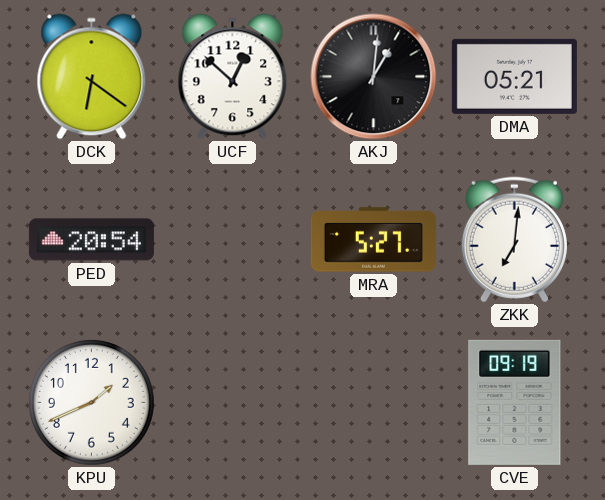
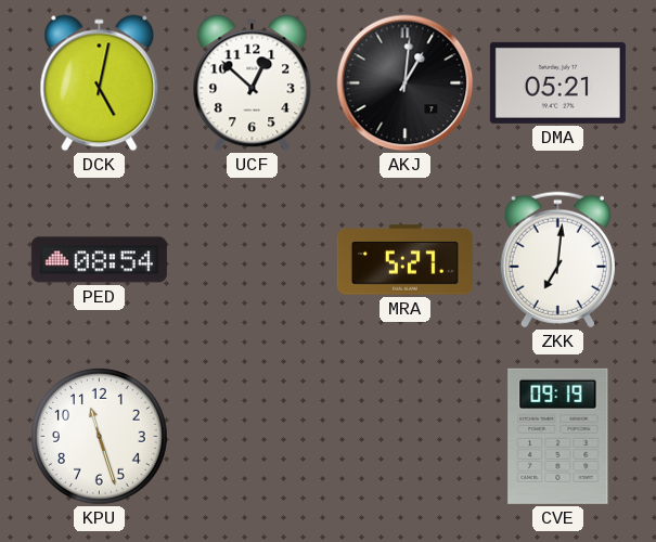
DCK: 6:21 -> 5:02
PED: 20:54 -> 08:54
KPU: 1:41 -> 11:27
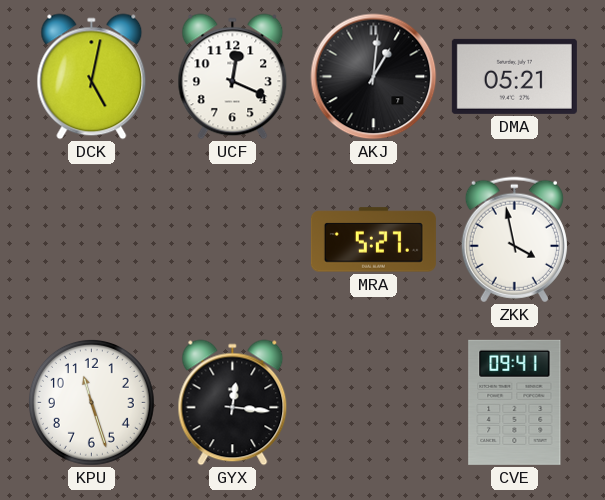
UCF: 12:52 -> 12:19
PED: 08:54 -> none
ZKK: 7:01 -> 3:58
GYX: none -> 12:16
CVE: 09:19 -> 09:41
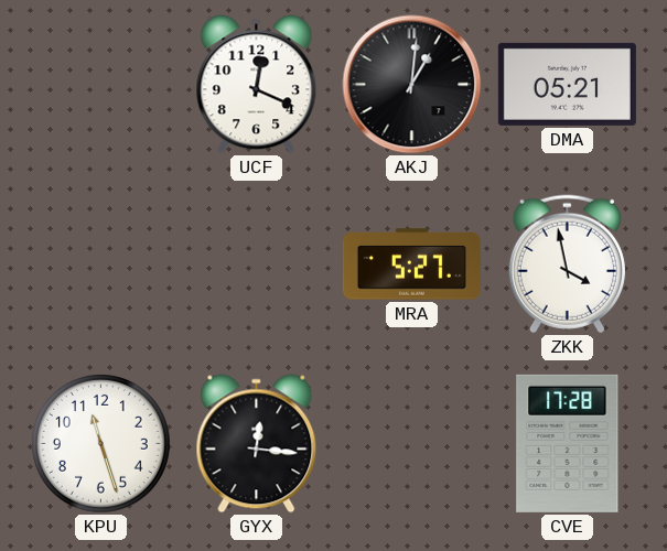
DCK: 5:02 -> none
CVE: 09:41 -> 17:28
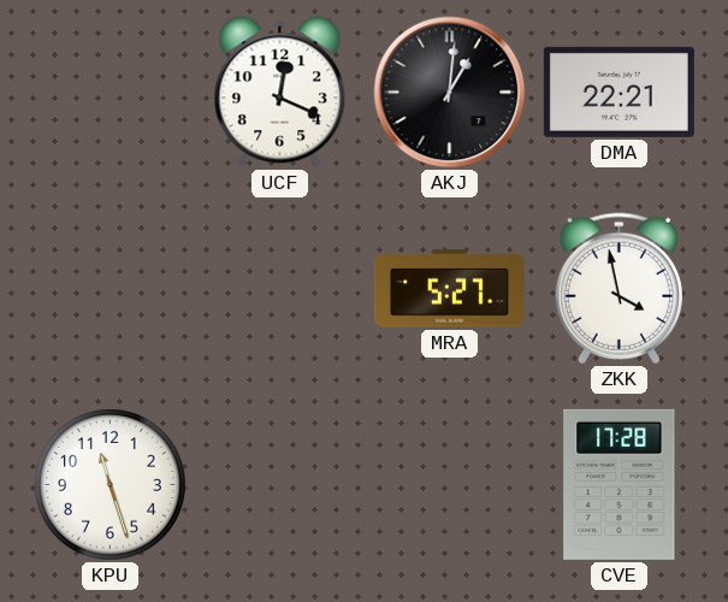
DMA: 05:21 -> 22:21
GYX: 12:16 -> none
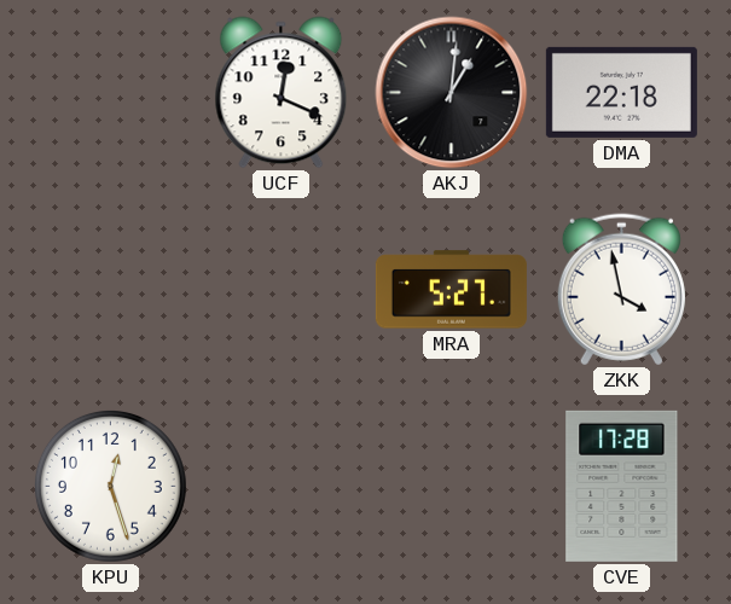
DMA: 22:21 -> 22:18
KPU: 11:27 -> 12:27
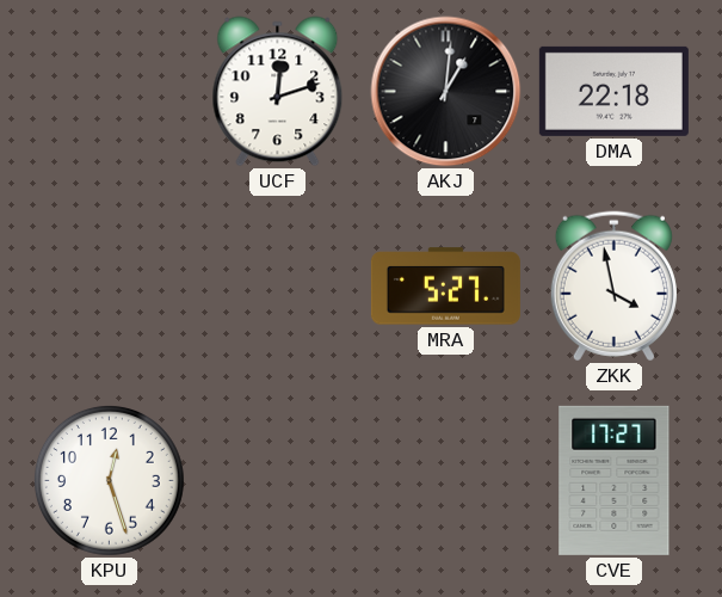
UCF: 12:19 -> 12:12
CVE: 17:28 -> 17:27
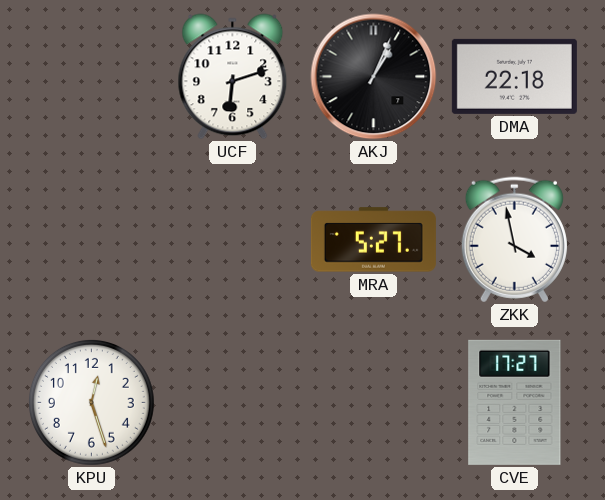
UCF: 12:12 -> 6:12
AKJ: 1:01 -> 1:04
